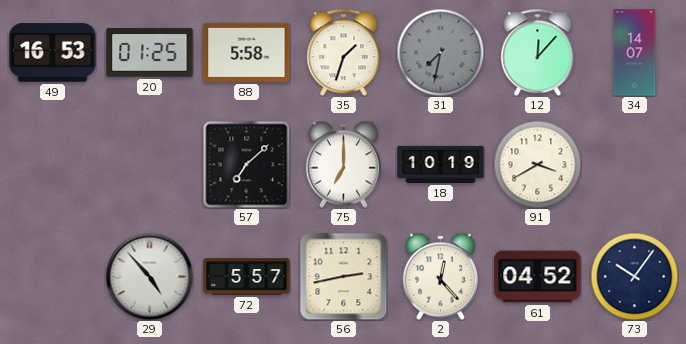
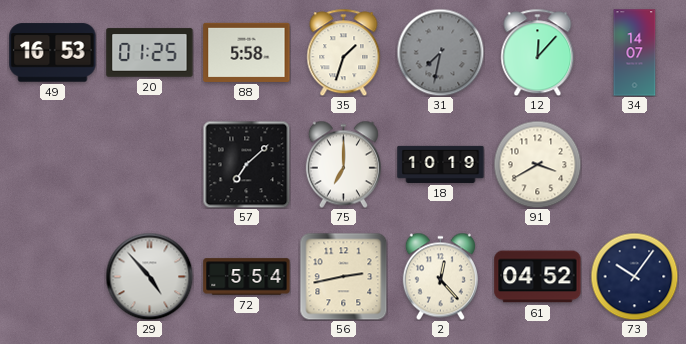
72: 5:57 -> 5:54
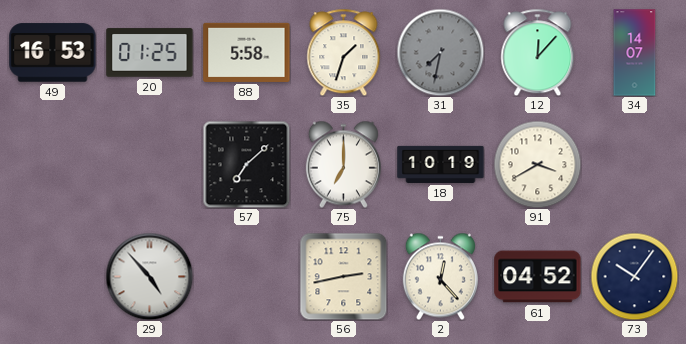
72: 5:54 -> none
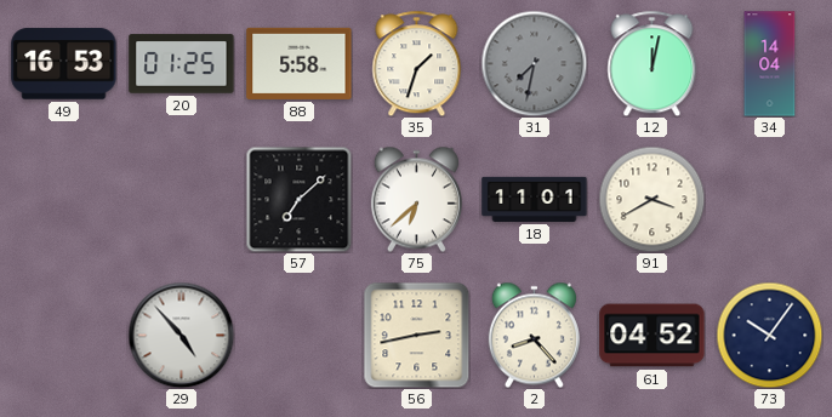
12: 12:07 -> 12:02
34: 14:07 -> 14:04
75: 7:00 -> 6:38
18: 10:19 -> 11:01
2: 12:23 -> 8:23
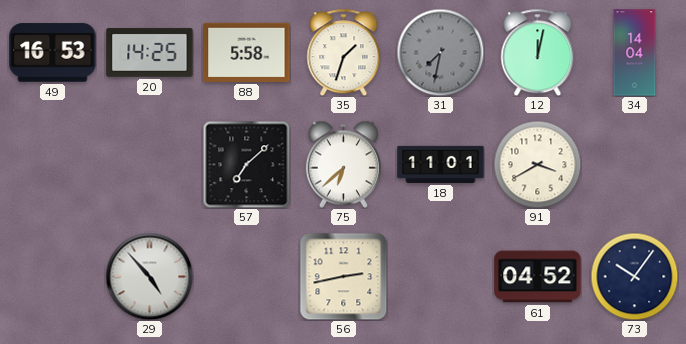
20: 01:25 -> 14:25
2: 8:23 -> none
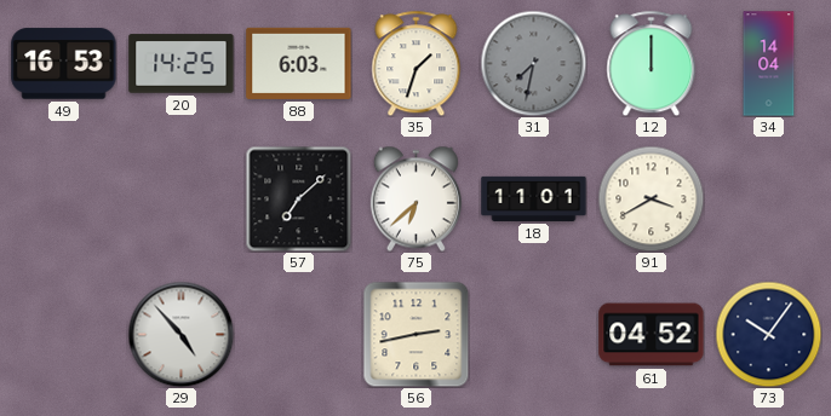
88: 5:58 -> 6:03
12: 12:02 -> 12:00
